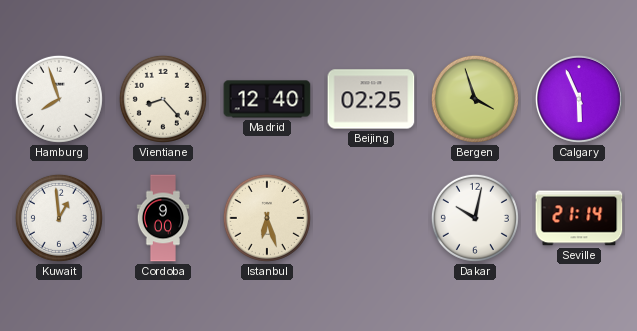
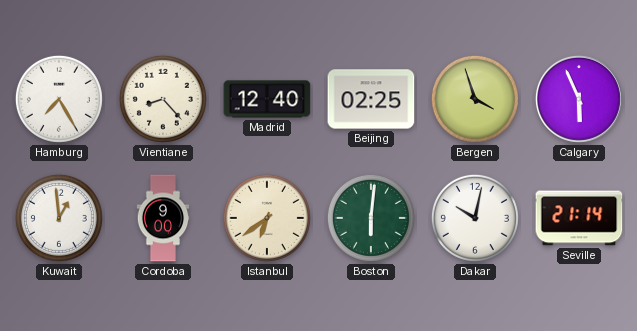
Hamburg: 7:57 -> 7:25
Istanbul: 6:27 -> 6:39
Boston: none -> 6:01
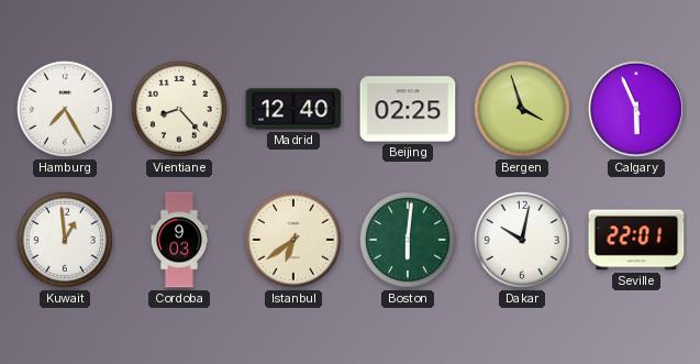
Cordoba: 9:00 -> 9:03
Seville: 21:14 -> 22:01
